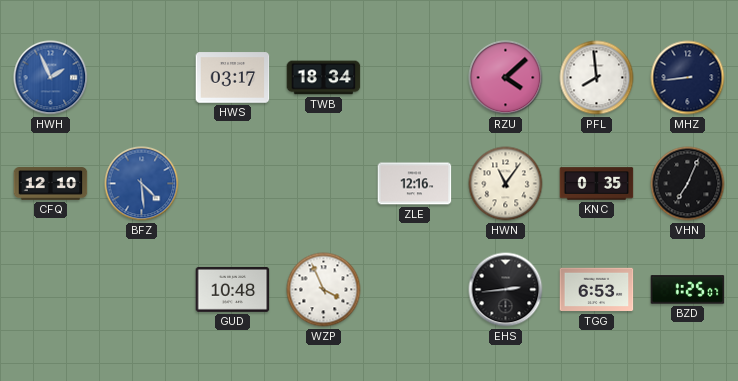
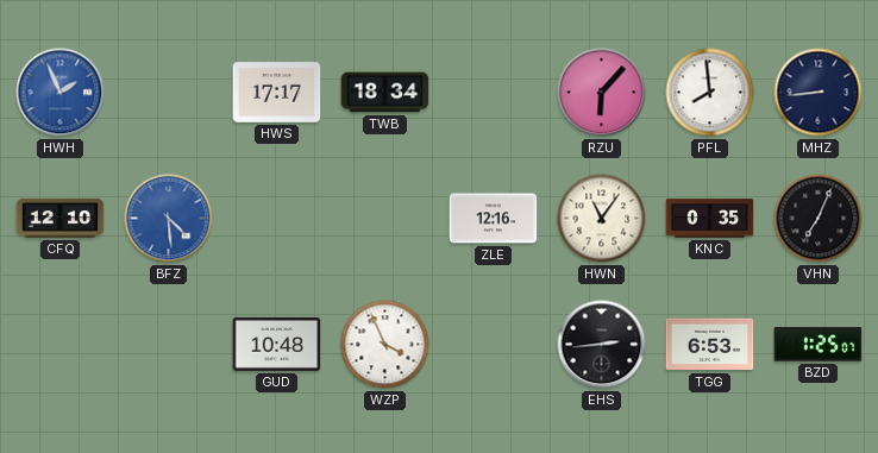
HWS: 03:17 -> 17:17
RZU: 4:08 -> 6:07
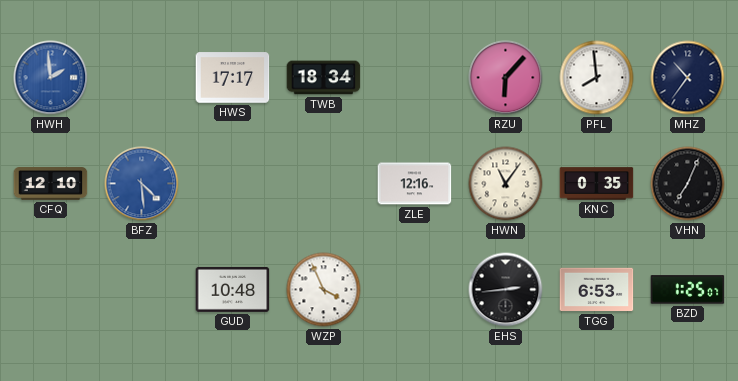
HWH: 1:56 -> 1:59
MHZ: 8:44 -> 10:36
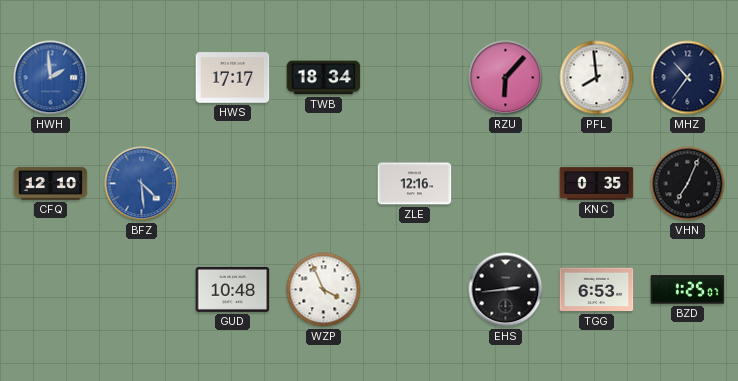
HWN: 11:06 -> none
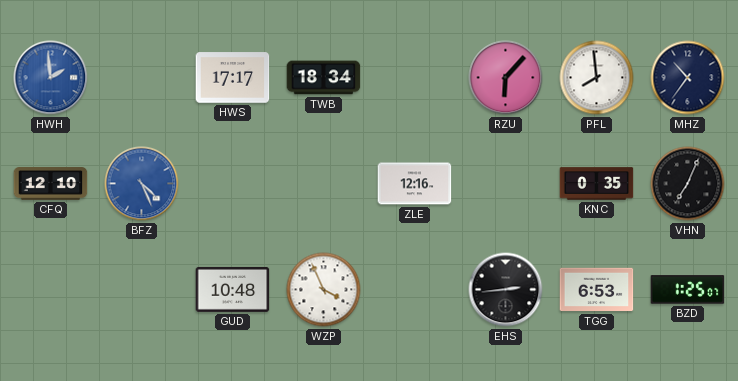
BFZ: 4:29 -> 4:26
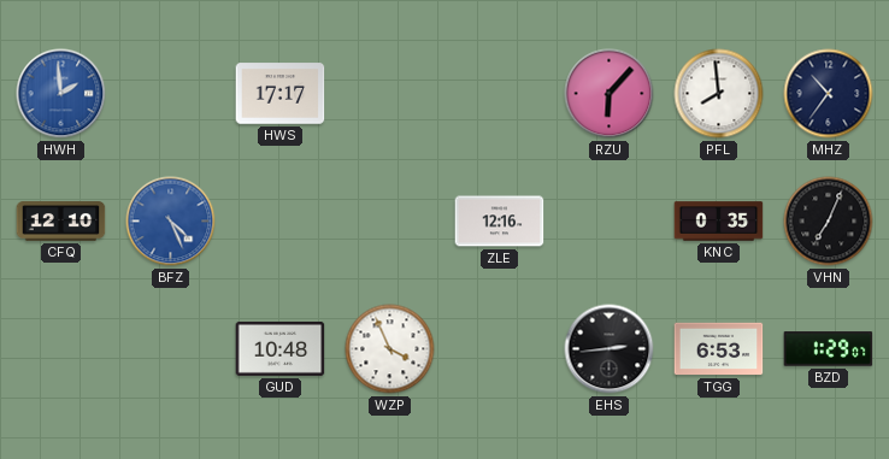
TWB: 18:34 -> none
BZD: 1:25 -> 1:29
